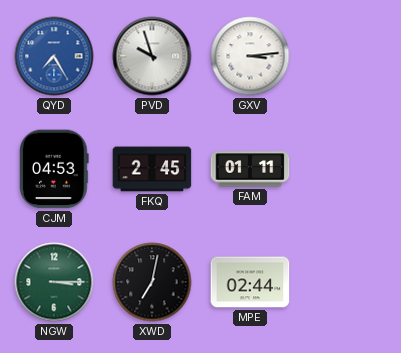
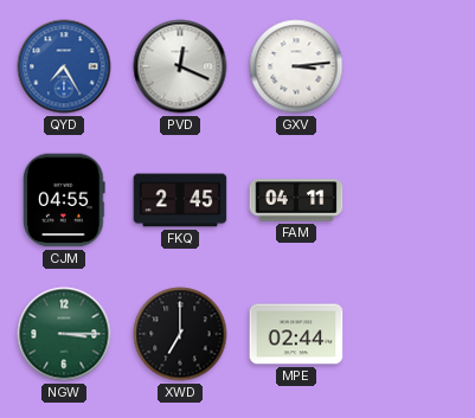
PVD: 9:57 -> 12:19
CJM: 04:53 -> 04:55
FAM: 01:11 -> 04:11
XWD: 7:02 -> 7:00
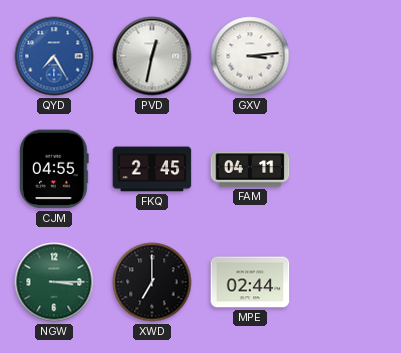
PVD: 12:19 -> 12:32
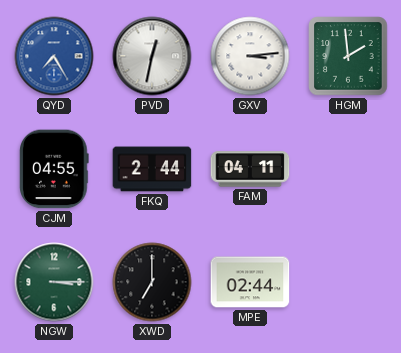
HGM: none -> 1:59
FKQ: 2:45 -> 2:44
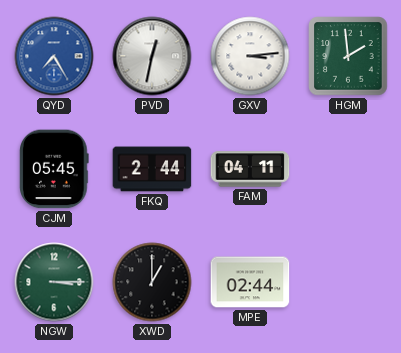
CJM: 04:55 -> 05:45
XWD: 7:00 -> 1:00
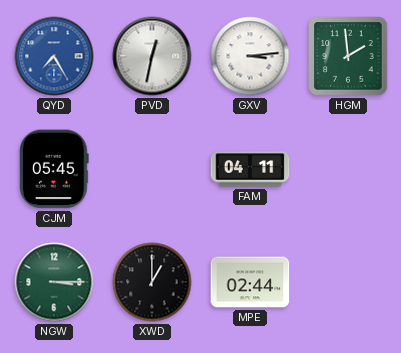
FKQ: 2:44 -> none
